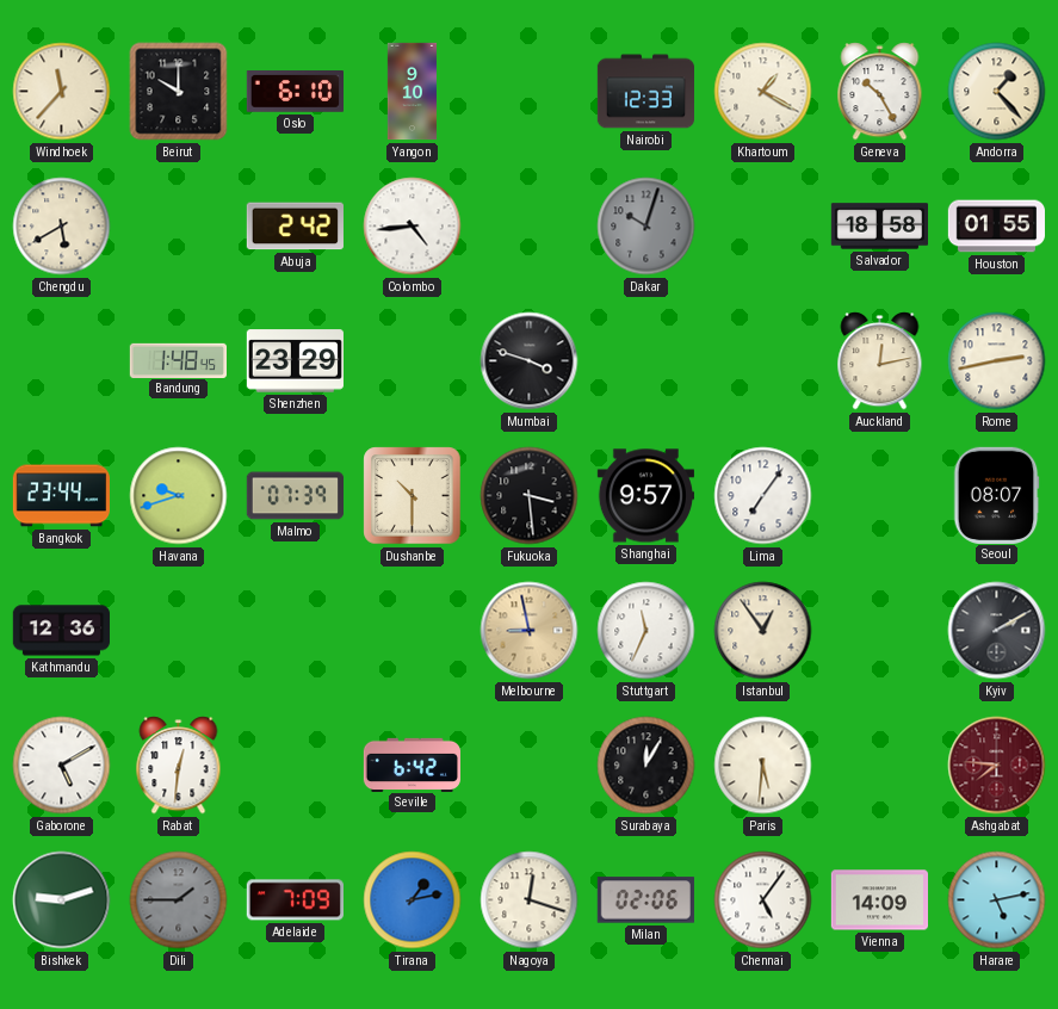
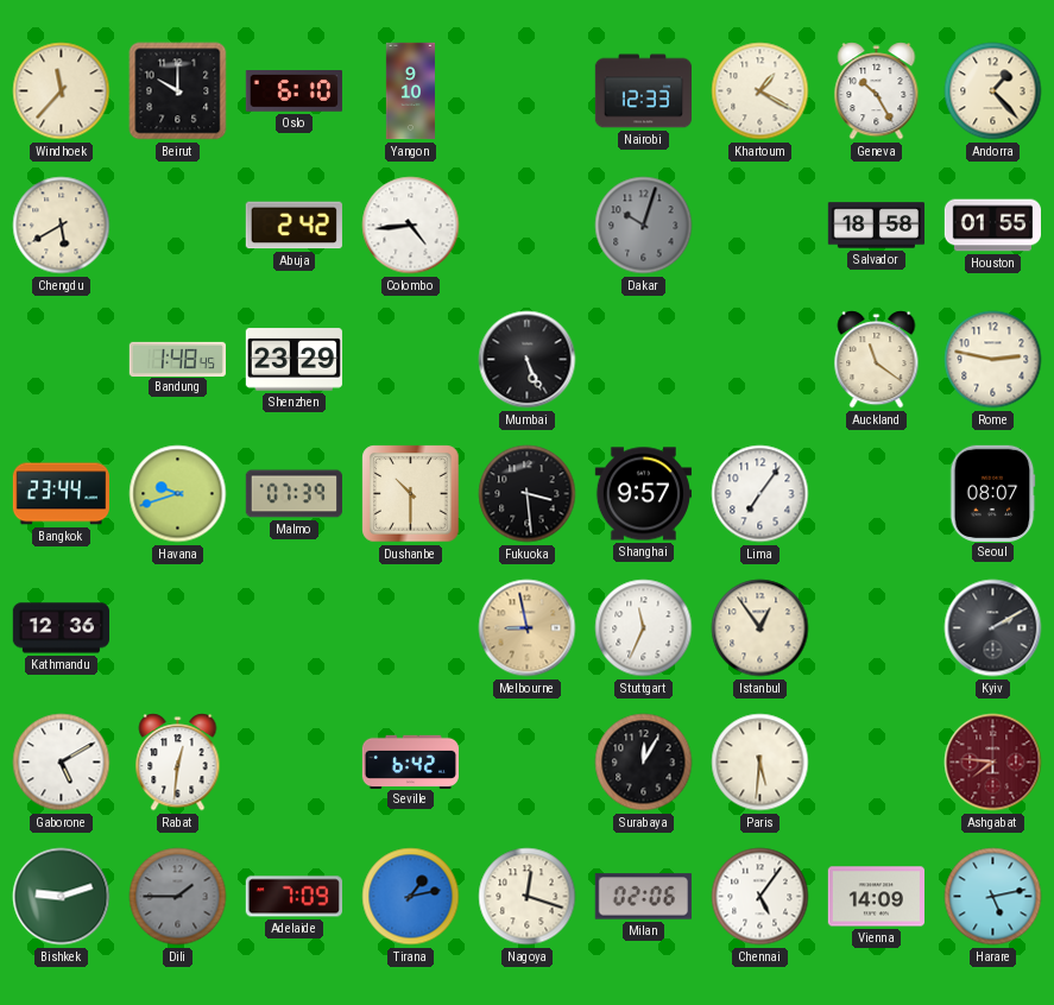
Mumbai: 3:48 -> 5:26
Auckland: 12:13 -> 11:21
Rome: 2:43 -> 2:47
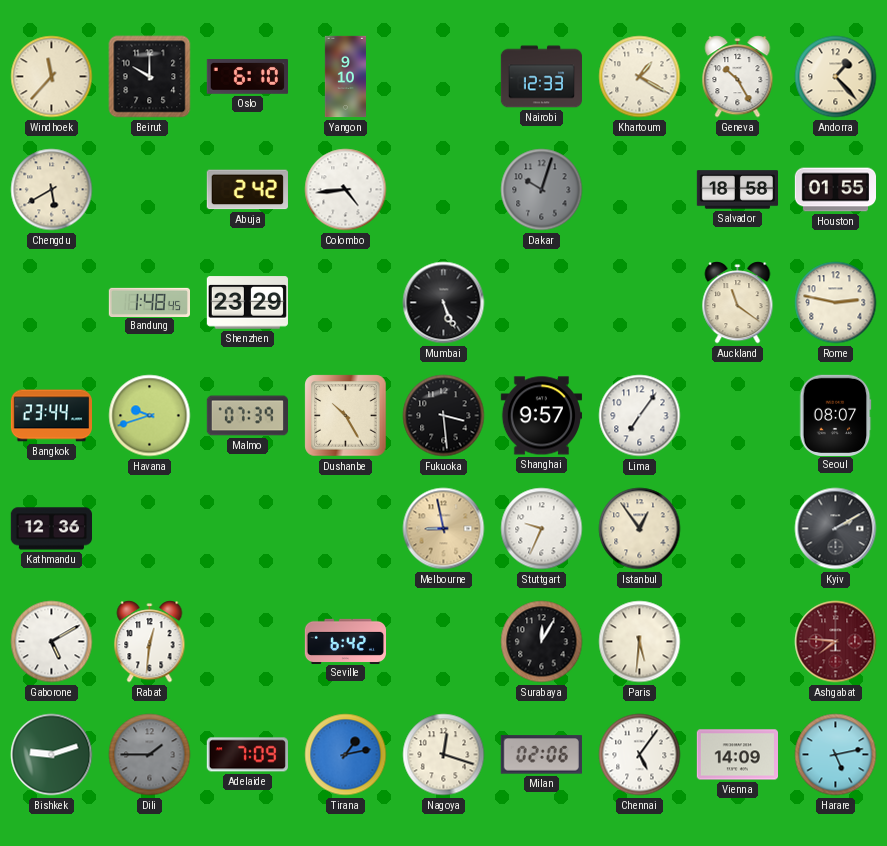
Dushanbe: 10:30 -> 10:25
Stuttgart: 11:34 -> 9:34
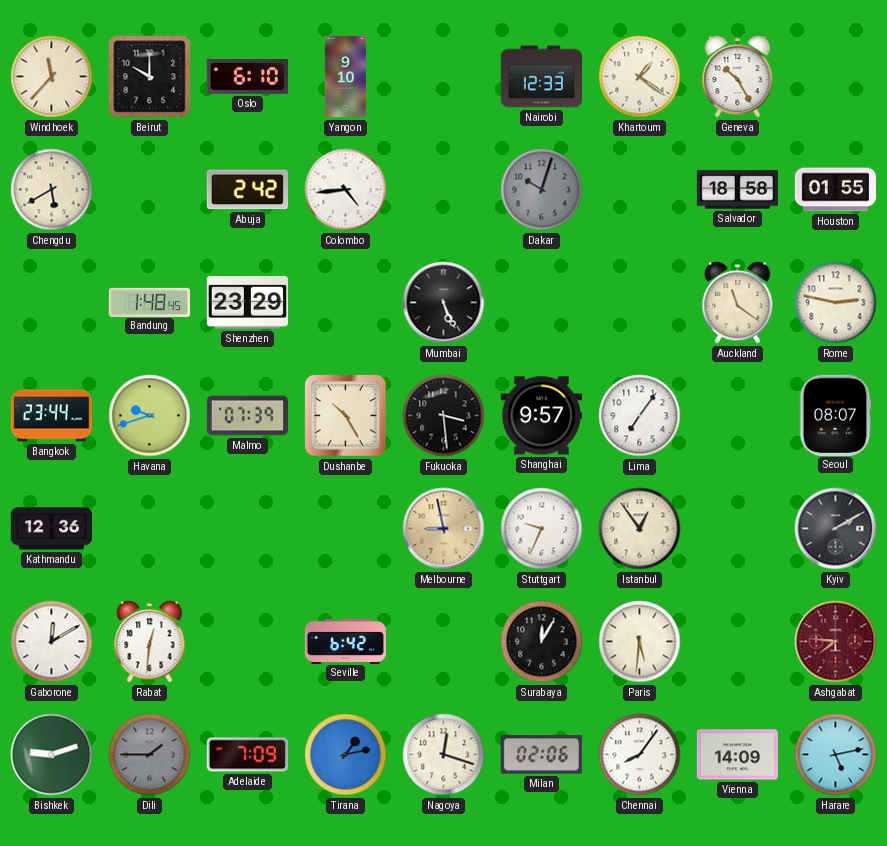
Khartoum: 1:20 -> 1:21
Andorra: 1:23 -> none
Gaborone: 5:10 -> 12:10
Chennai: 5:06 -> 8:06
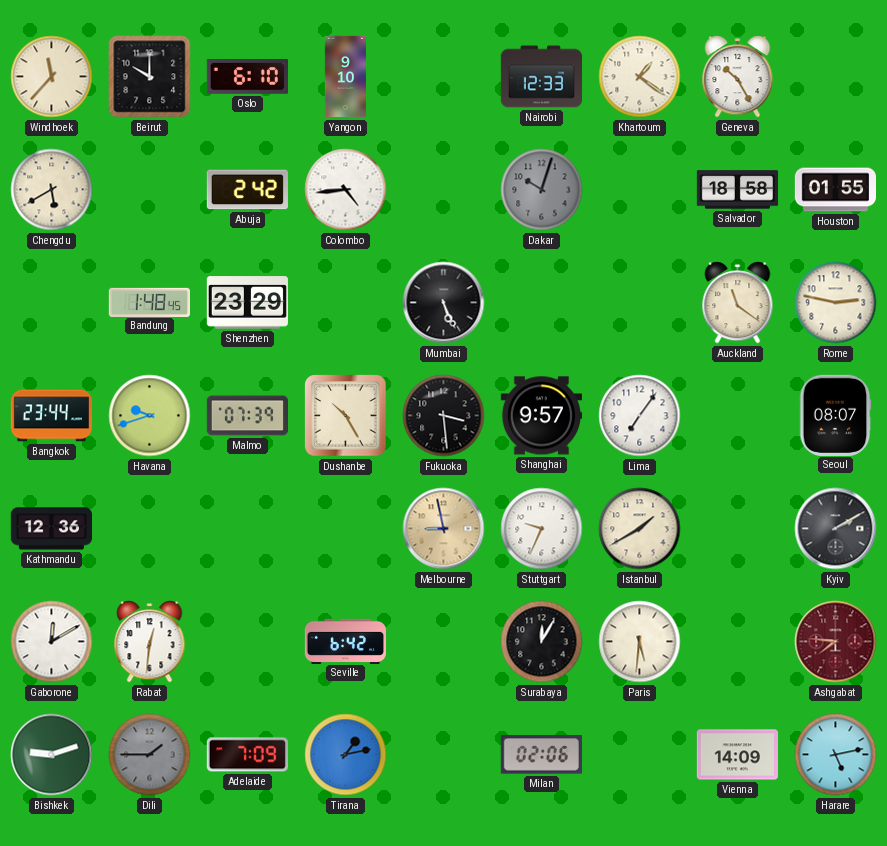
Istanbul: 12:54 -> 1:40
Nagoya: 12:18 -> none
Chennai: 8:06 -> none
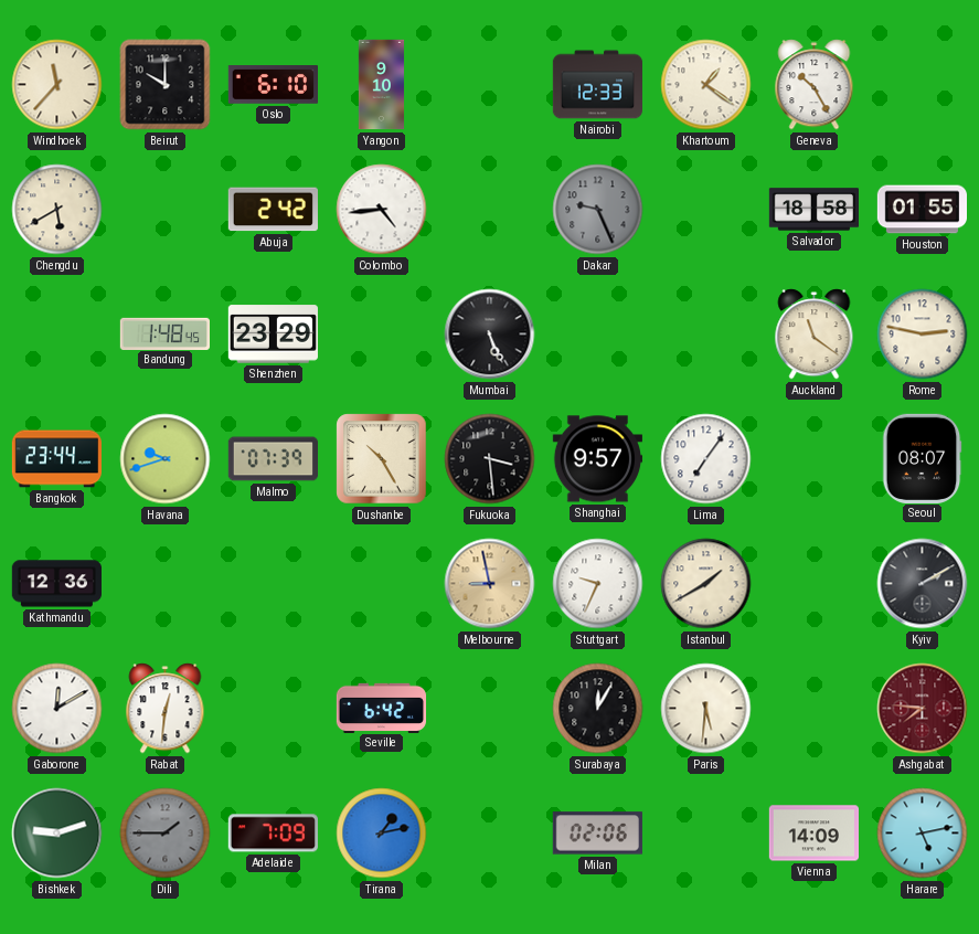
Dakar: 10:03 -> 9:26
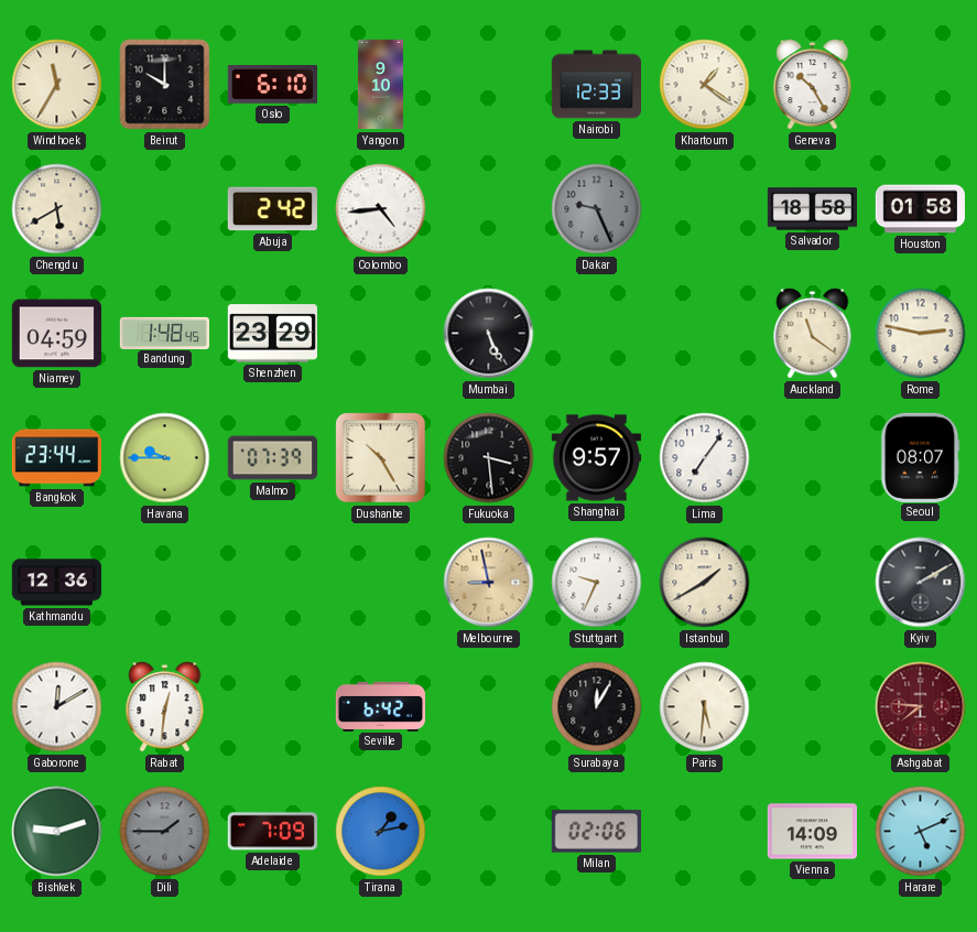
Windhoek: 11:37 -> 11:35
Houston: 01:55 -> 01:58
Niamey: none -> 04:59
Havana: 9:42 -> 9:45
Harare: 5:13 -> 5:11
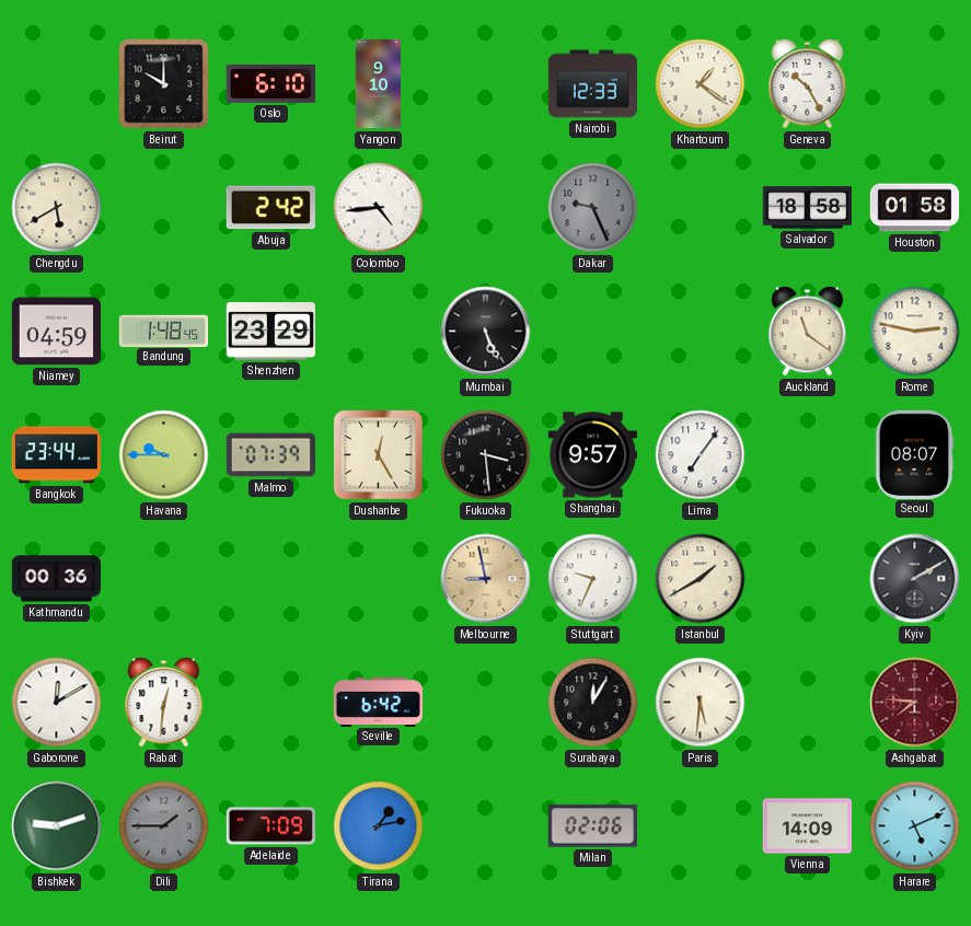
Windhoek: 11:35 -> none
Dushanbe: 10:25 -> 12:25
Kathmandu: 12:36 -> 00:36
